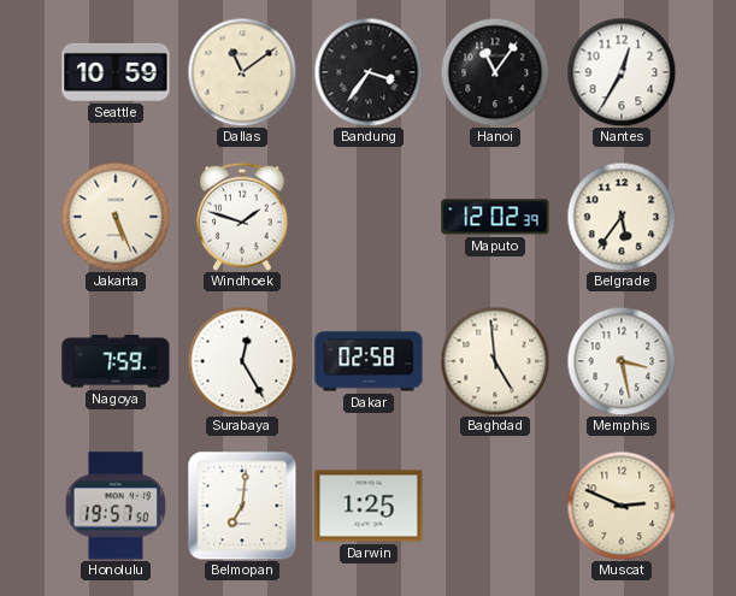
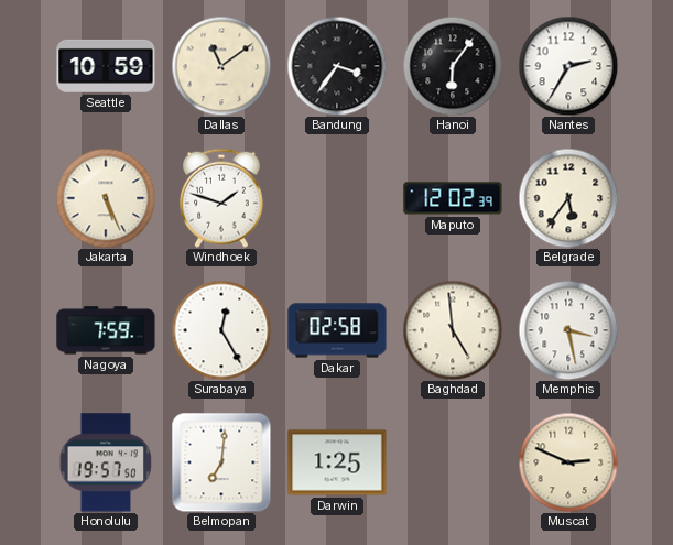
Hanoi: 11:06 -> 6:06
Nantes: 12:35 -> 2:35
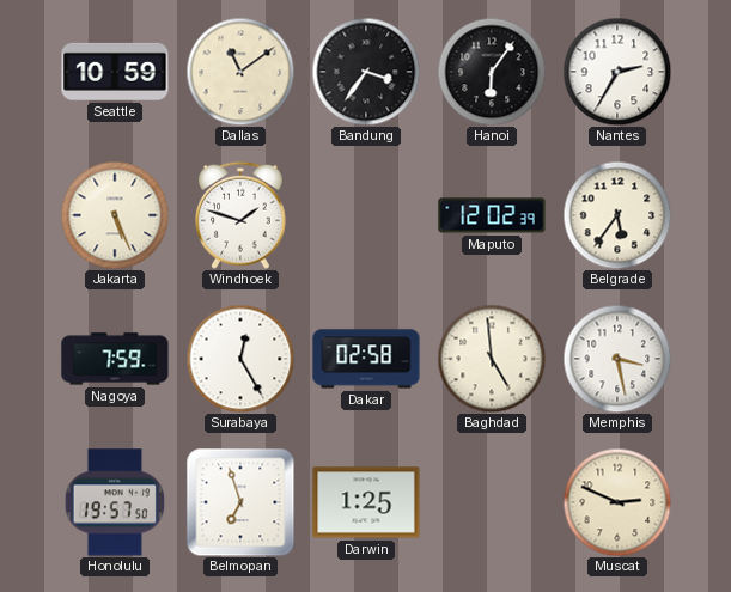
Belmopan: 7:01 -> 6:57
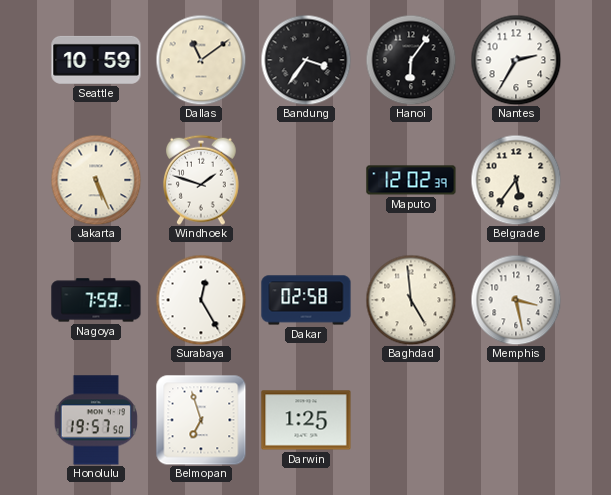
Muscat: 2:49 -> none
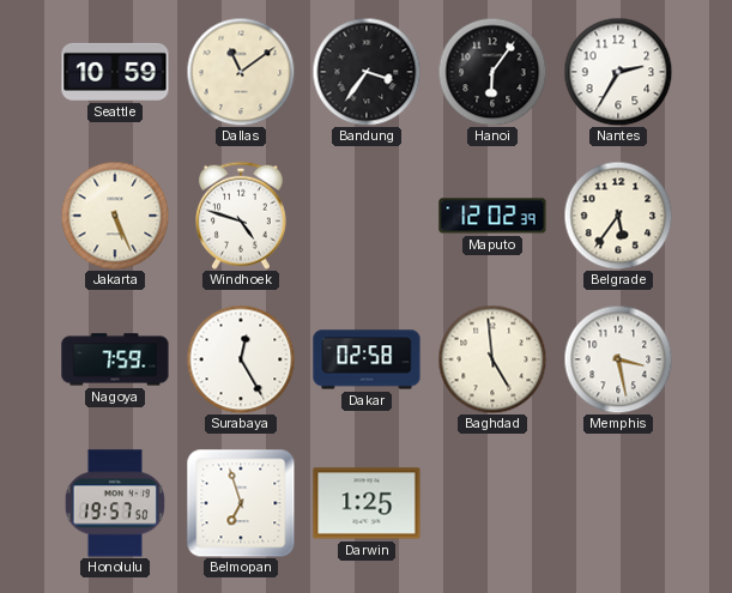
Windhoek: 1:48 -> 4:48
